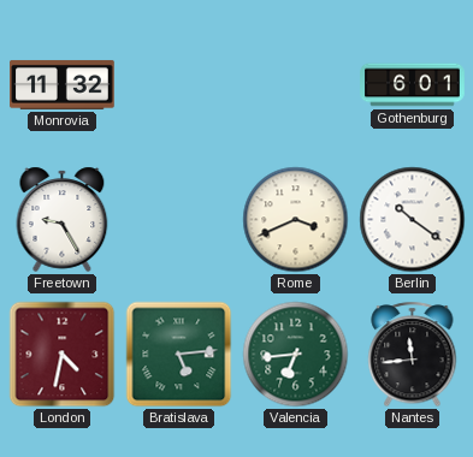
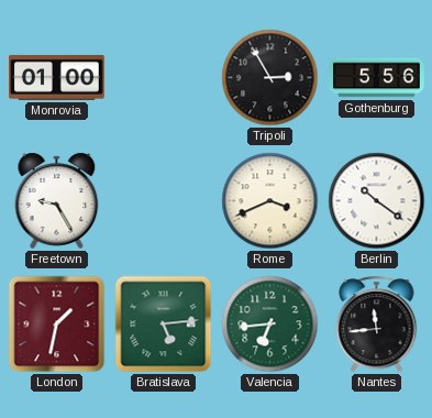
Monrovia: 11:32 -> 01:00
Tripoli: none -> 2:55
Gothenburg: 6:01 -> 5:56
London: 4:32 -> 1:32
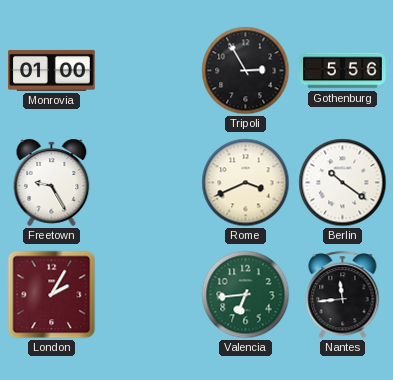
London: 1:32 -> 2:05
Bratislava: 5:14 -> none
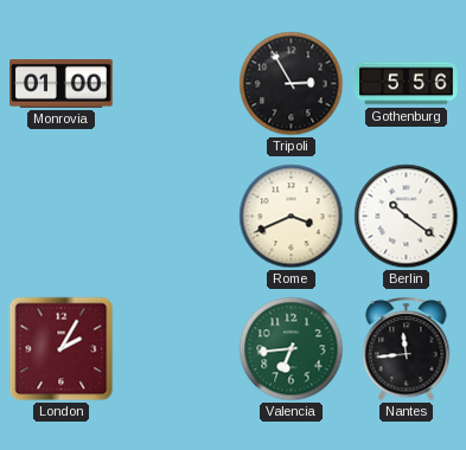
Freetown: 9:25 -> none
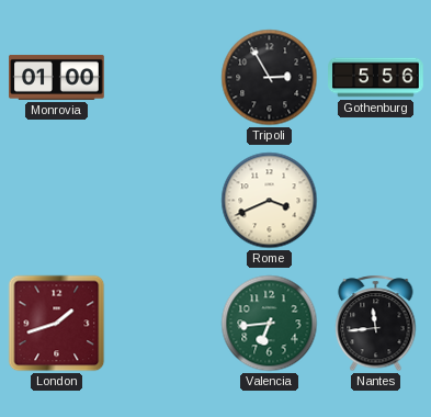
Berlin: 10:21 -> none
London: 2:05 -> 1:42
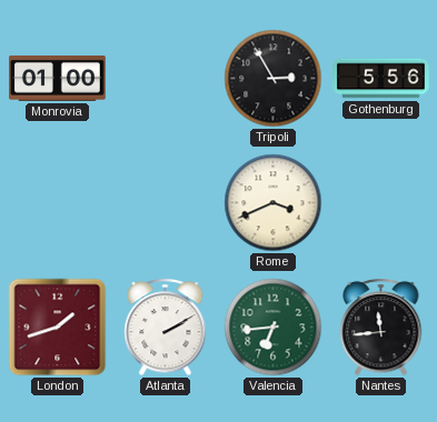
Atlanta: none -> 2:10
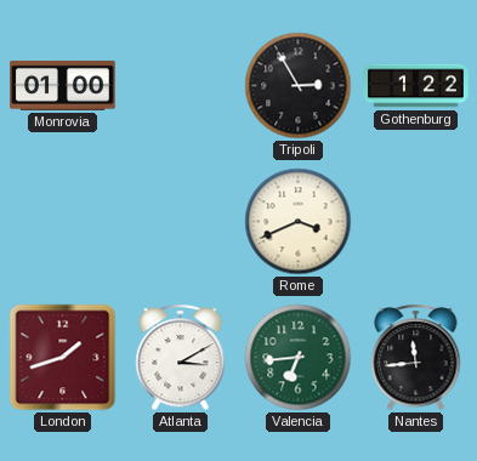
Gothenburg: 5:56 -> 1:22
Atlanta: 2:10 -> 3:10
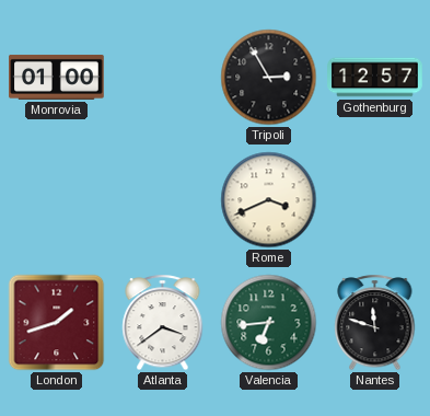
Gothenburg: 1:22 -> 12:57
Atlanta: 3:10 -> 3:39
Nantes: 11:44 -> 11:48
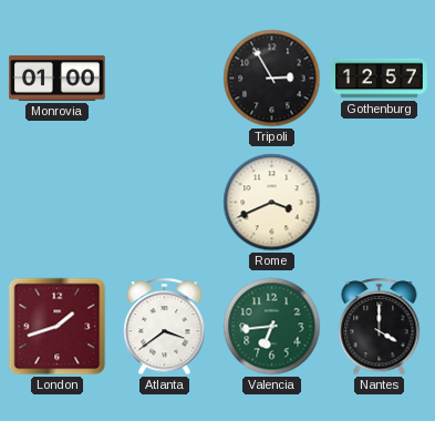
Nantes: 11:48 -> 4:00
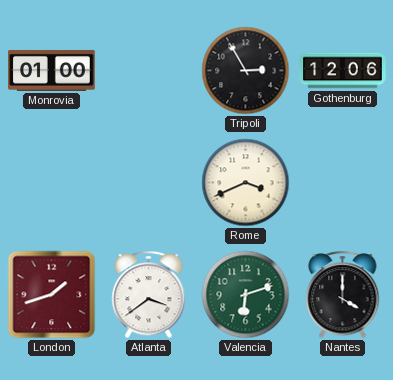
Gothenburg: 12:57 -> 12:06
Valencia: 6:44 -> 6:12
